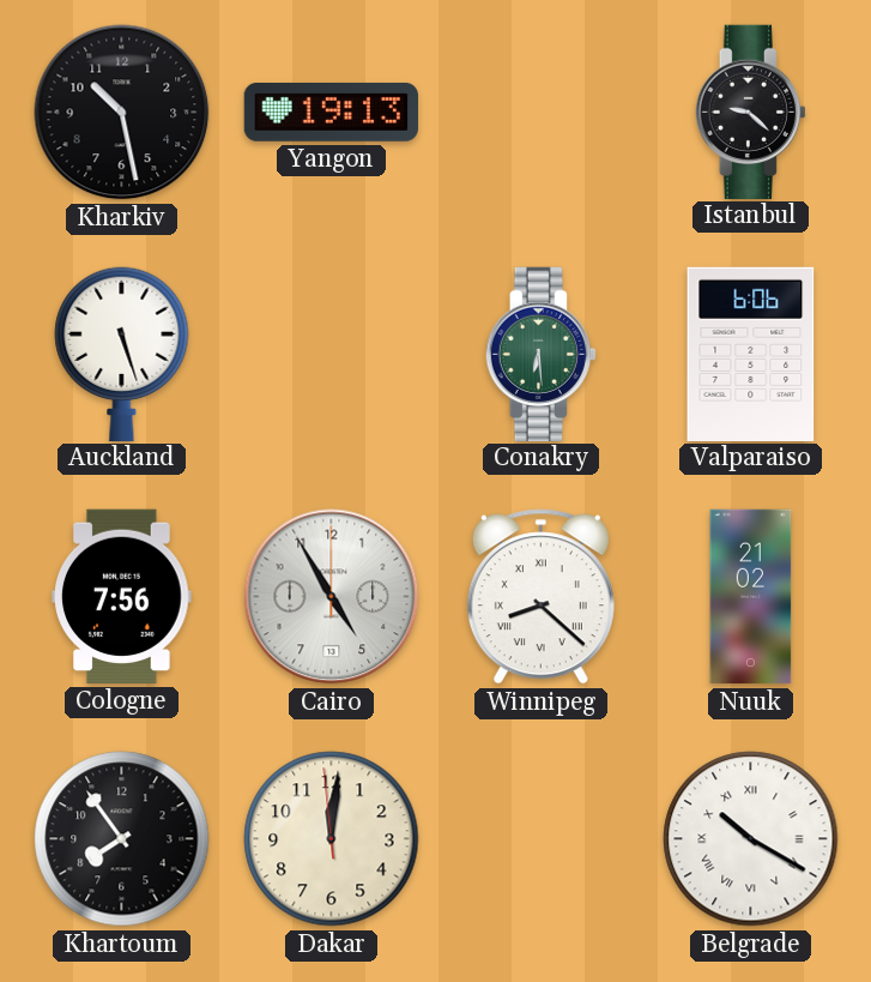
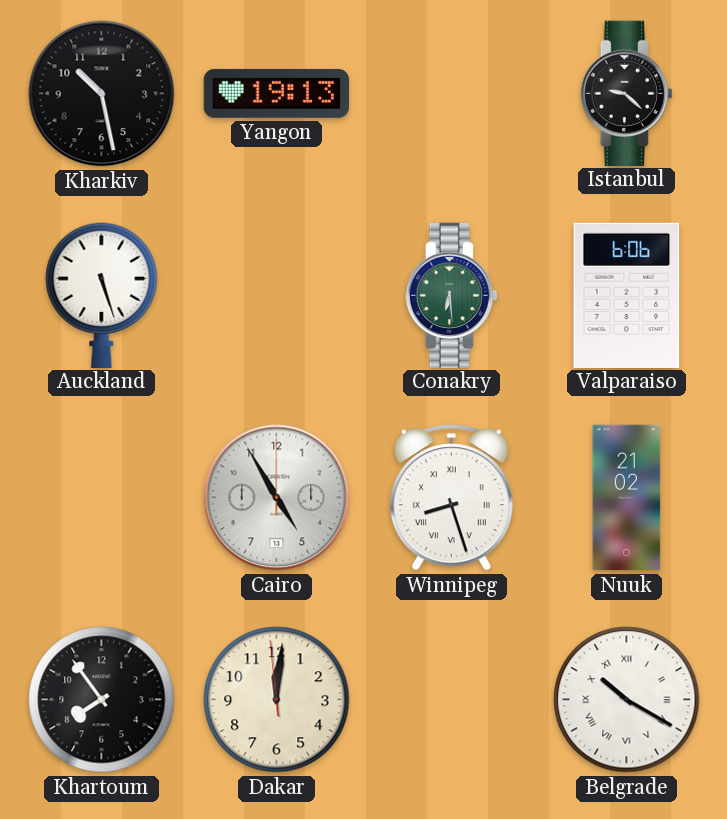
Cologne: 7:56 -> none
Winnipeg: 8:22 -> 8:27
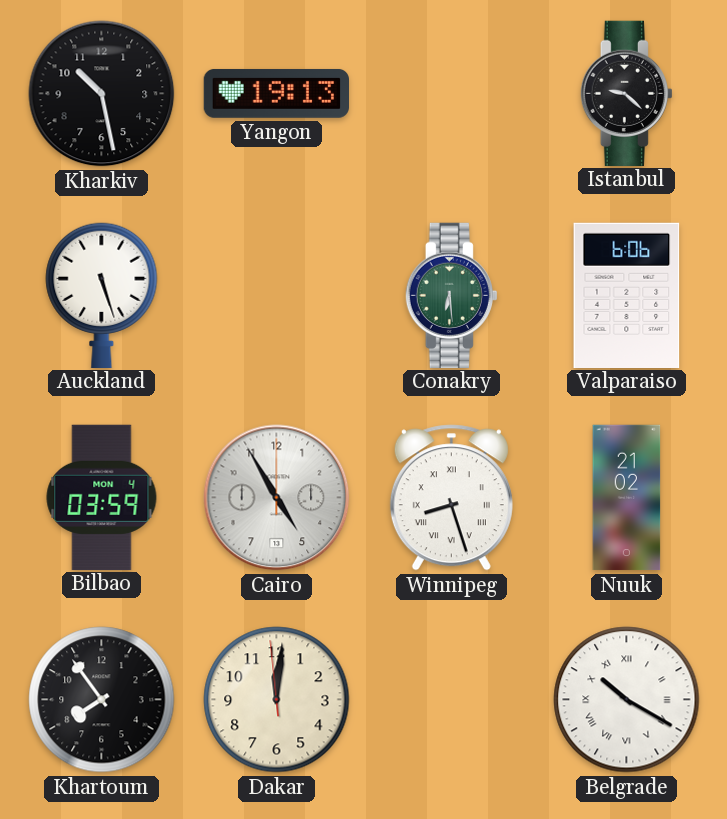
Bilbao: none -> 03:59
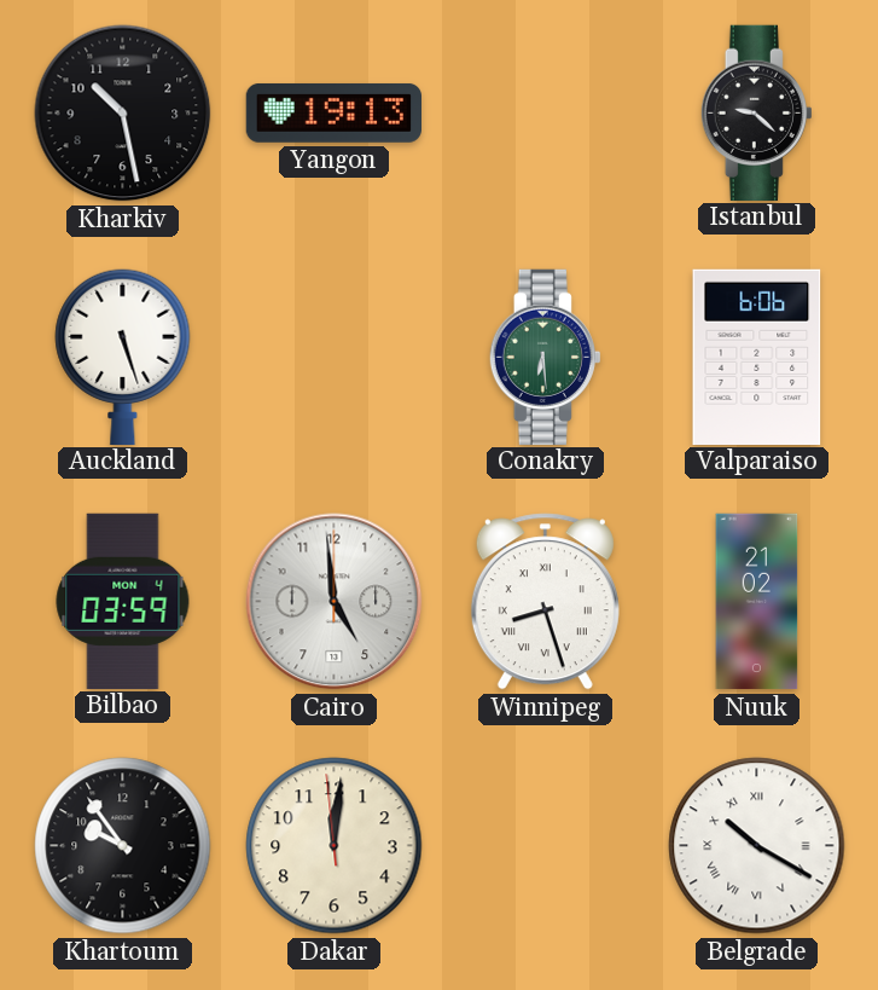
Cairo: 4:55 -> 4:59
Khartoum: 7:54 -> 9:54
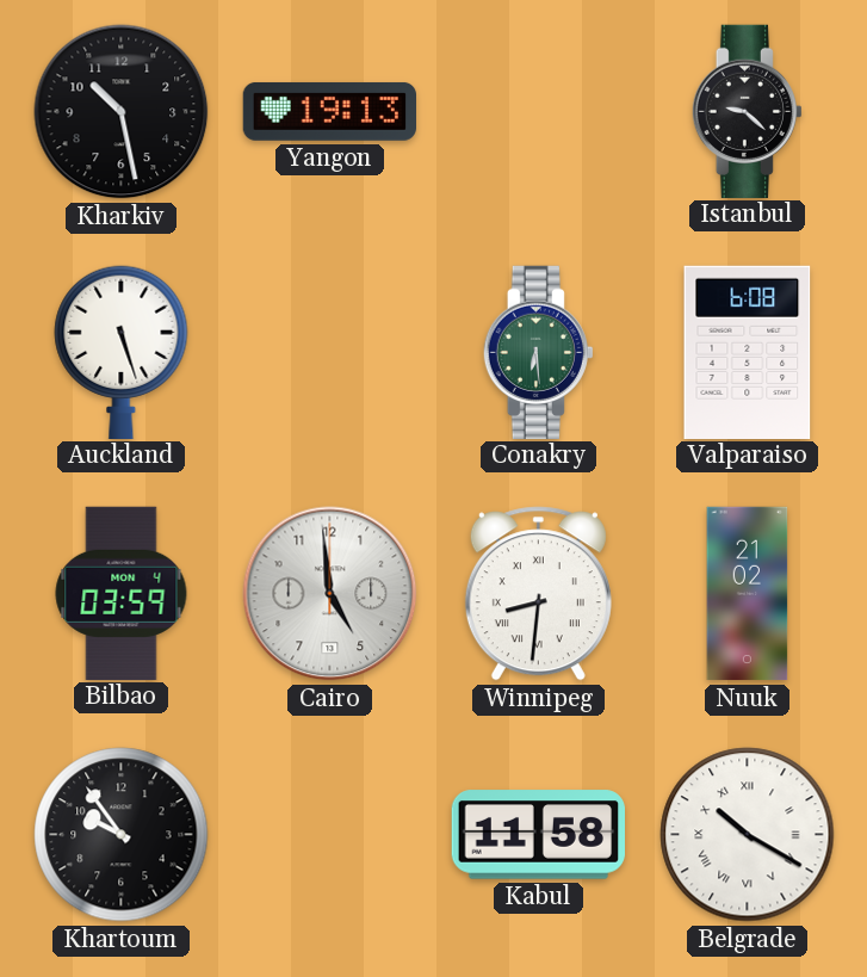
Valparaiso: 6:06 -> 6:08
Winnipeg: 8:27 -> 8:31
Dakar: 12:00 -> none
Kabul: none -> 11:58
